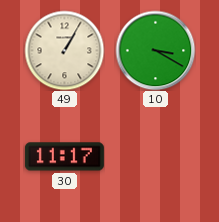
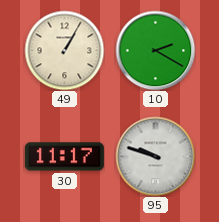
10: 3:20 -> 2:20
95: none -> 9:48
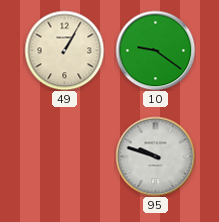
10: 2:20 -> 9:21
30: 11:17 -> none
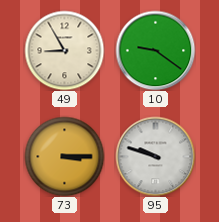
49: 1:05 -> 8:55
73: none -> 3:15
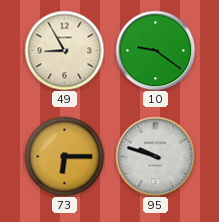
73: 3:15 -> 6:15
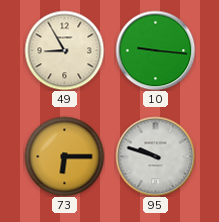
10: 9:21 -> 9:16
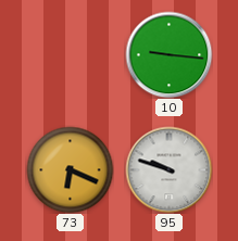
49: 8:55 -> none
73: 6:15 -> 6:19
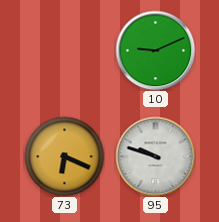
10: 9:16 -> 9:11
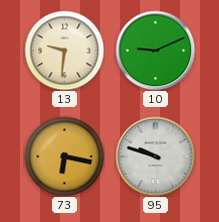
13: none -> 9:31
73: 6:19 -> 6:17
